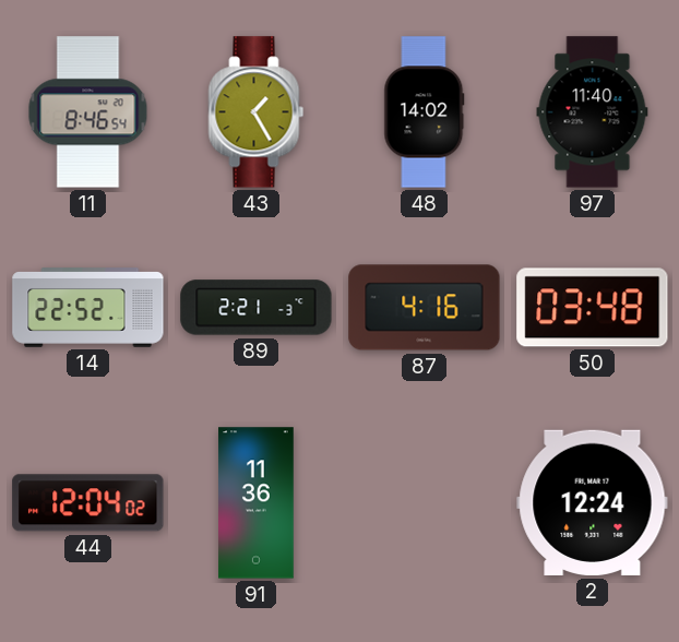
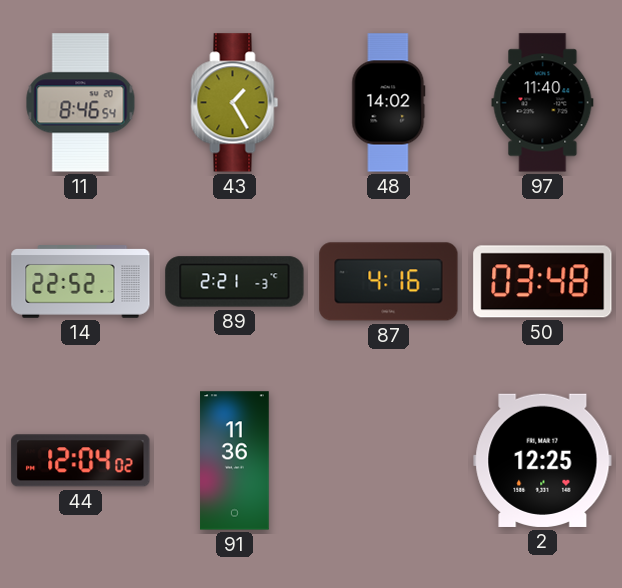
2: 12:24 -> 12:25
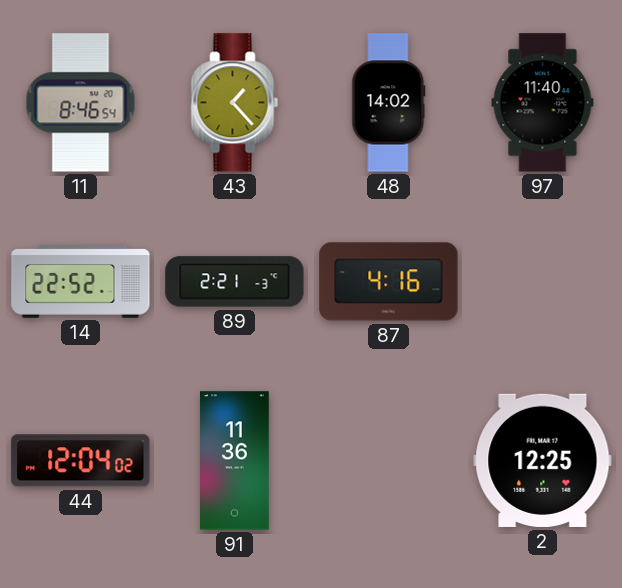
43: 1:25 -> 1:23
50: 03:48 -> none
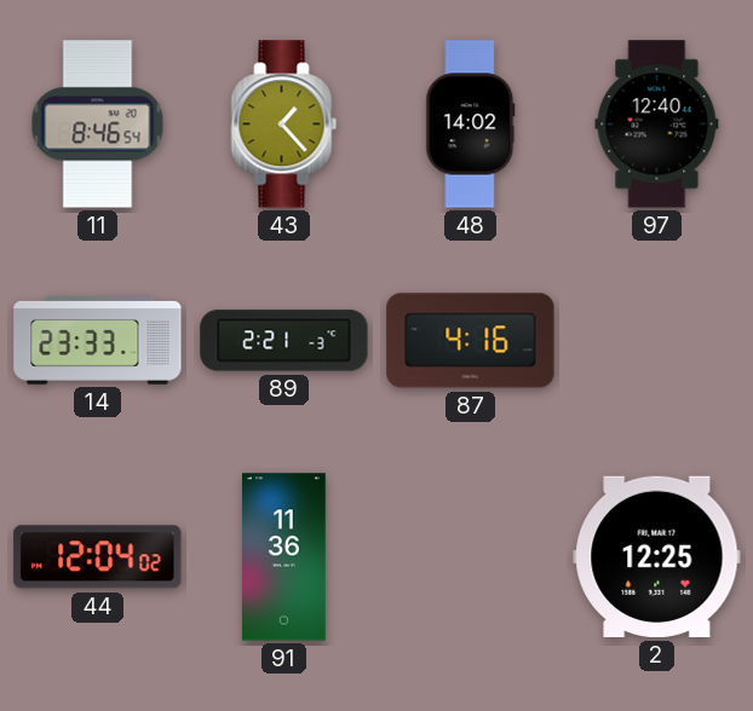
97: 11:40 -> 12:40
14: 22:52 -> 23:33
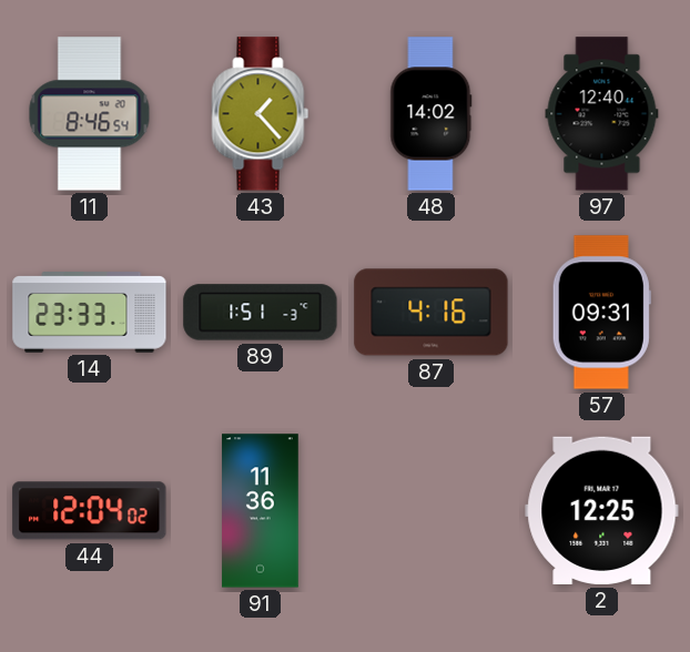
89: 2:21 -> 1:51
57: none -> 09:31
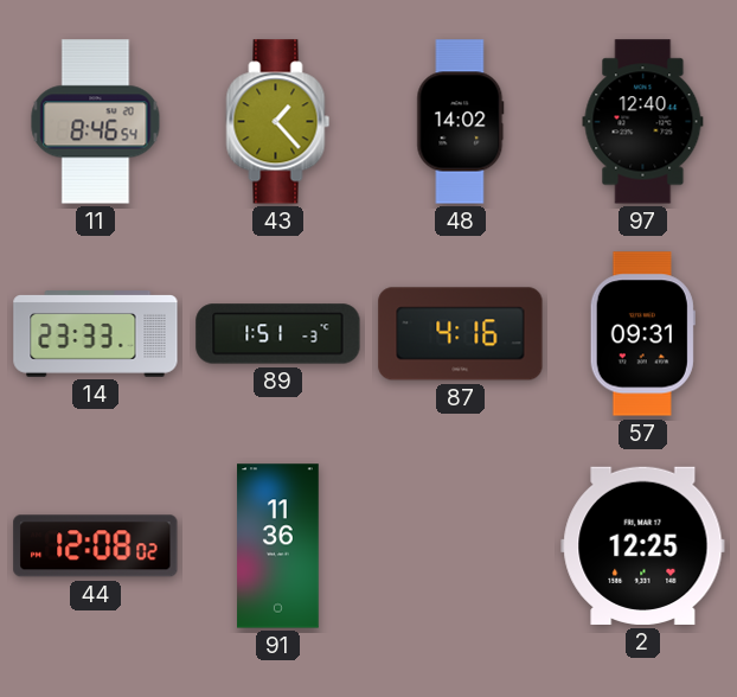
44: 12:04 -> 12:08
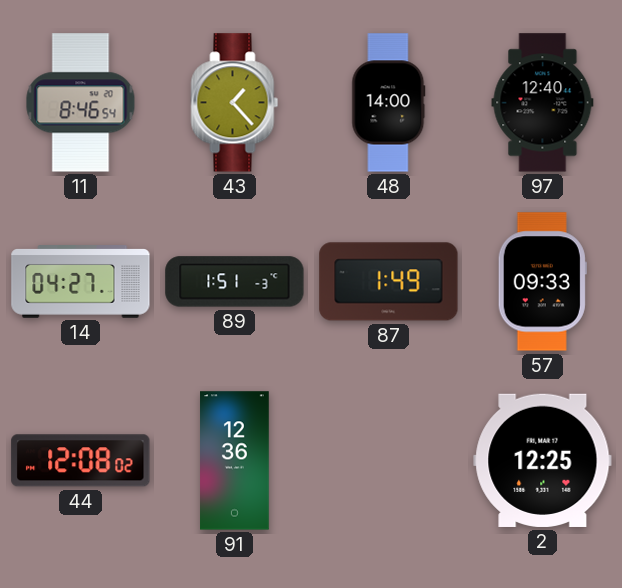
48: 14:02 -> 14:00
14: 23:33 -> 04:27
87: 4:16 -> 1:49
57: 09:31 -> 09:33
91: 11:36 -> 12:36
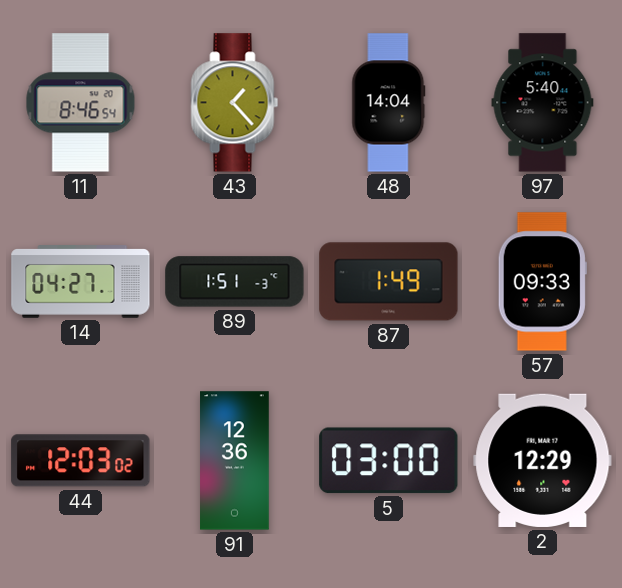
48: 14:00 -> 14:04
97: 12:40 -> 5:40
44: 12:08 -> 12:03
5: none -> 03:00
2: 12:25 -> 12:29
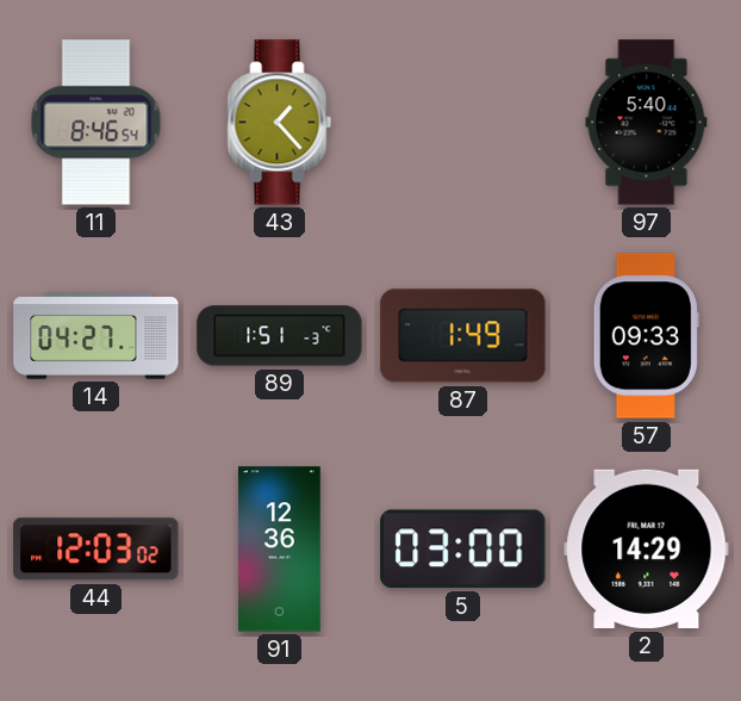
48: 14:04 -> none
2: 12:29 -> 14:29
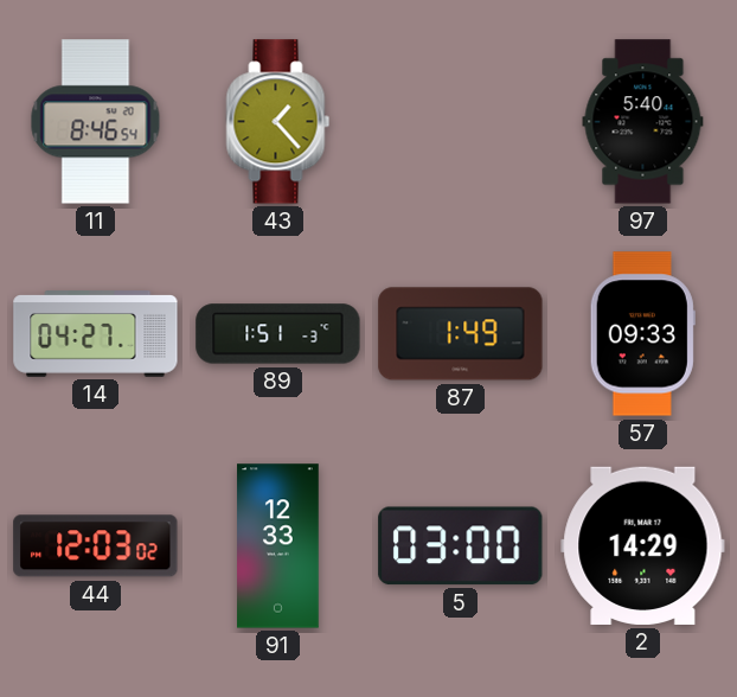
91: 12:36 -> 12:33
